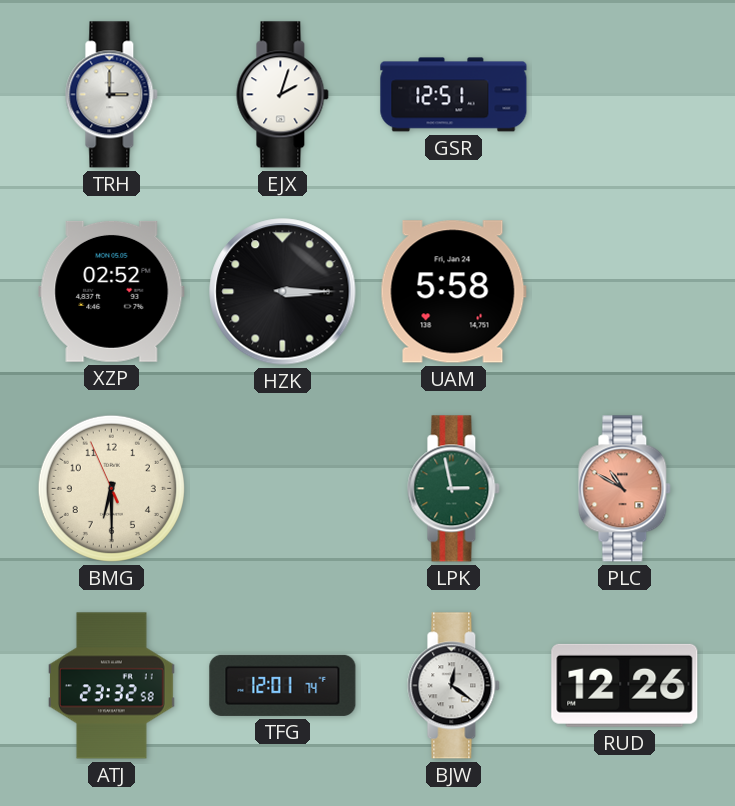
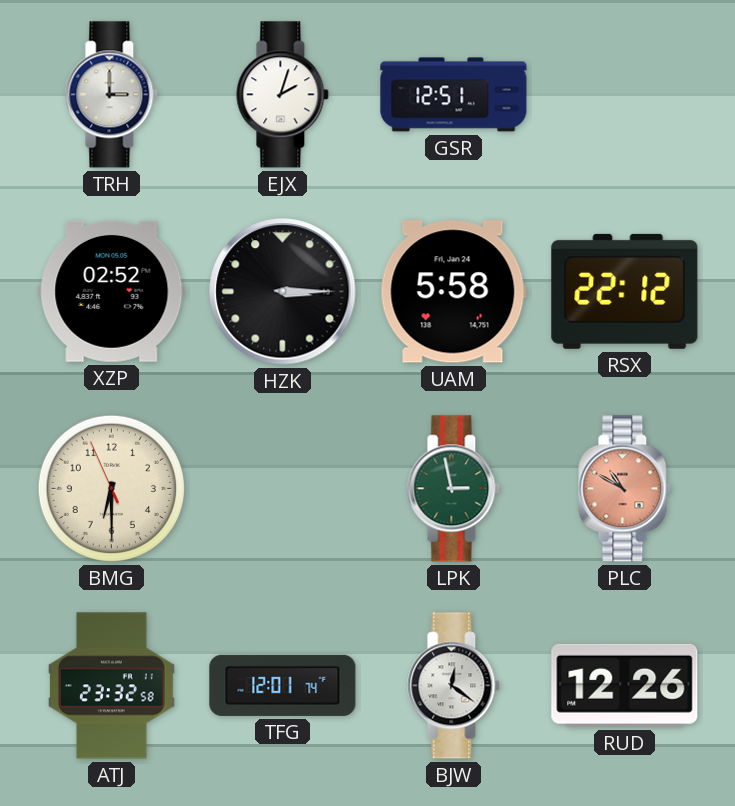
RSX: none -> 22:12
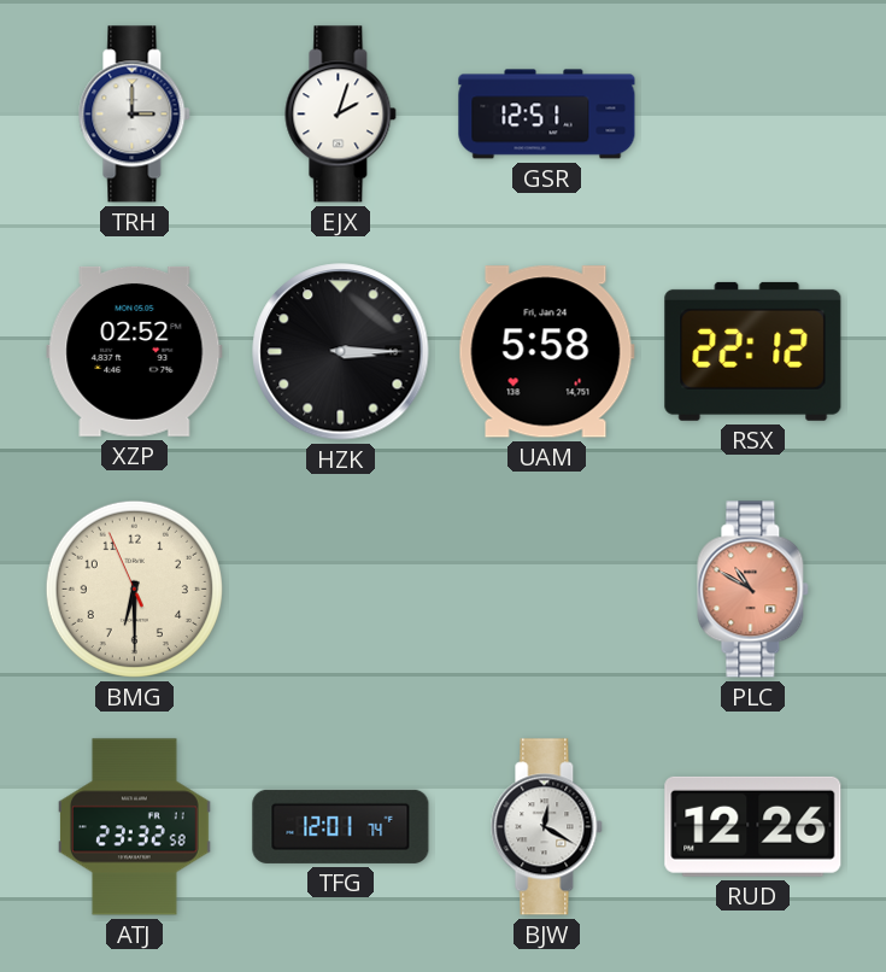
LPK: 2:58 -> none
BJW: 12:21 -> 12:20
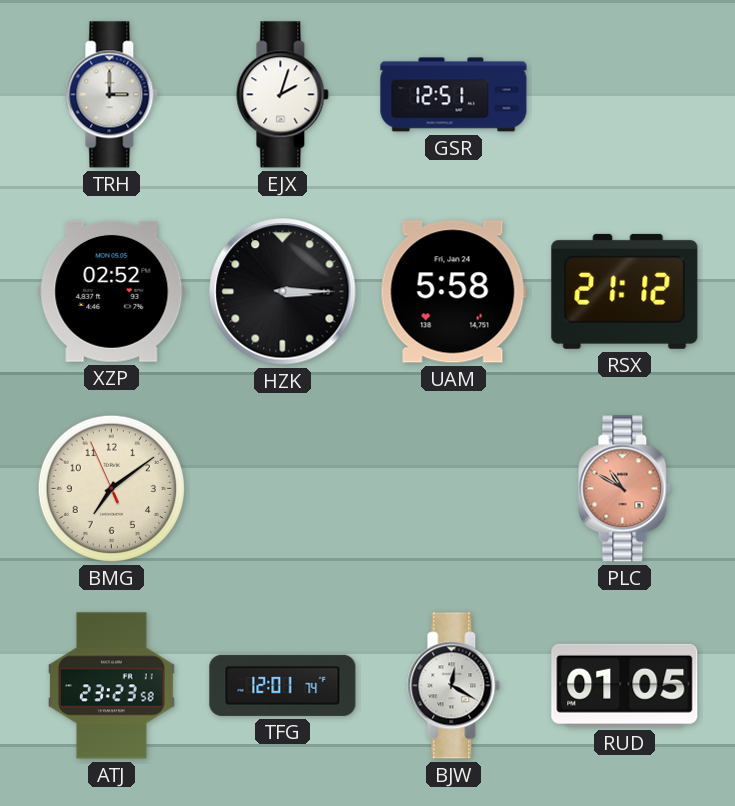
RSX: 22:12 -> 21:12
BMG: 6:29 -> 7:08
ATJ: 23:32 -> 23:23
RUD: 12:26 -> 01:05
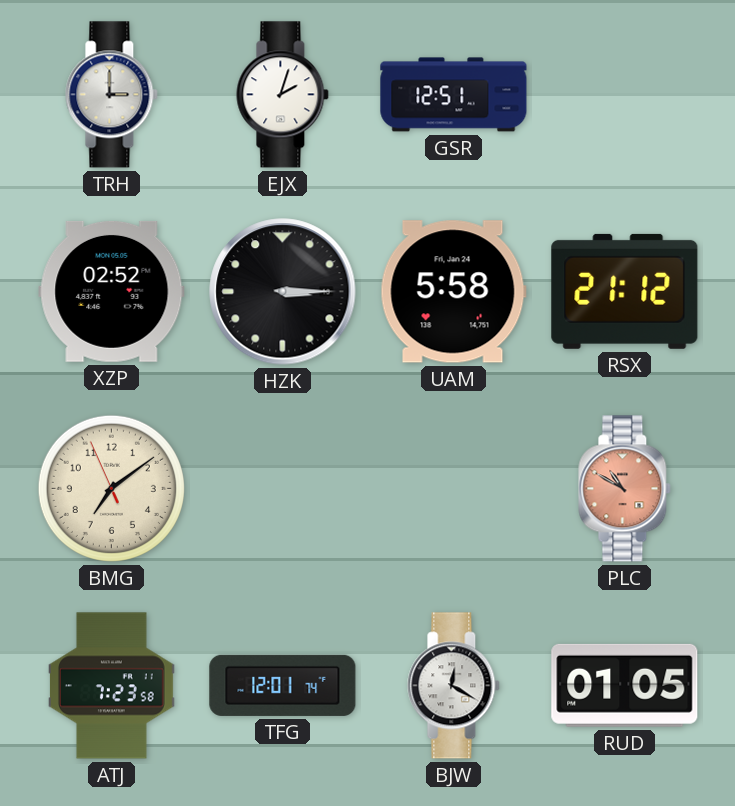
ATJ: 23:23 -> 7:23
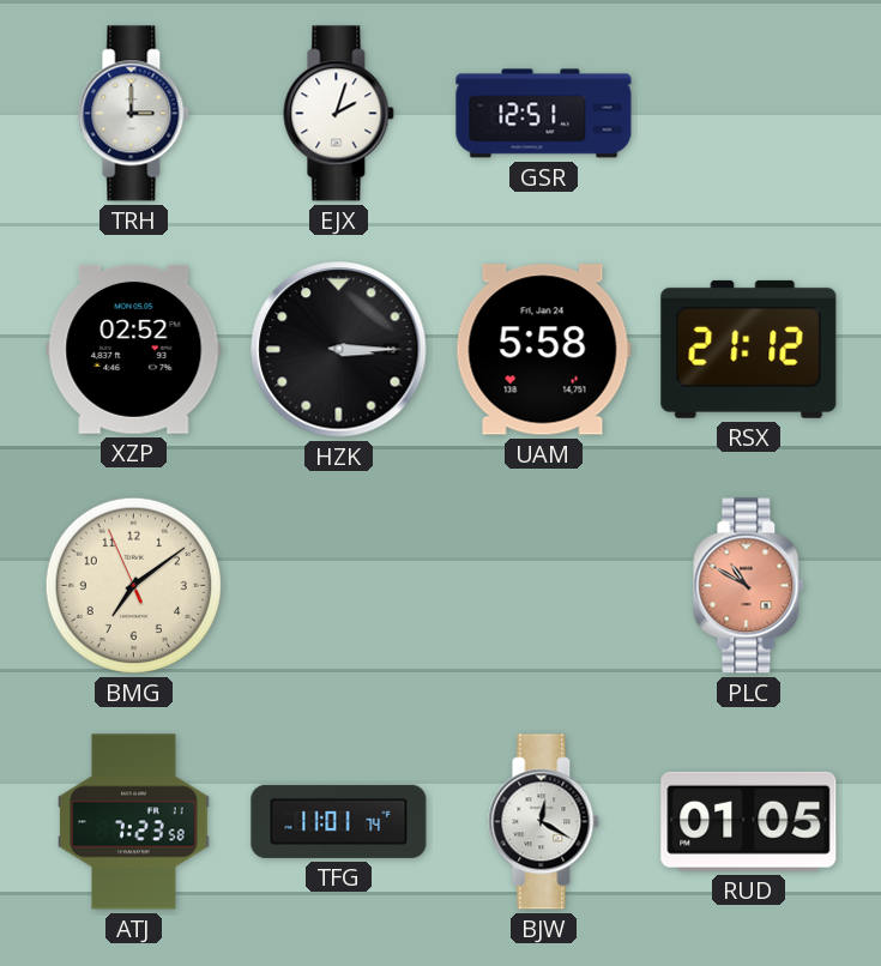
TFG: 12:01 -> 11:01
